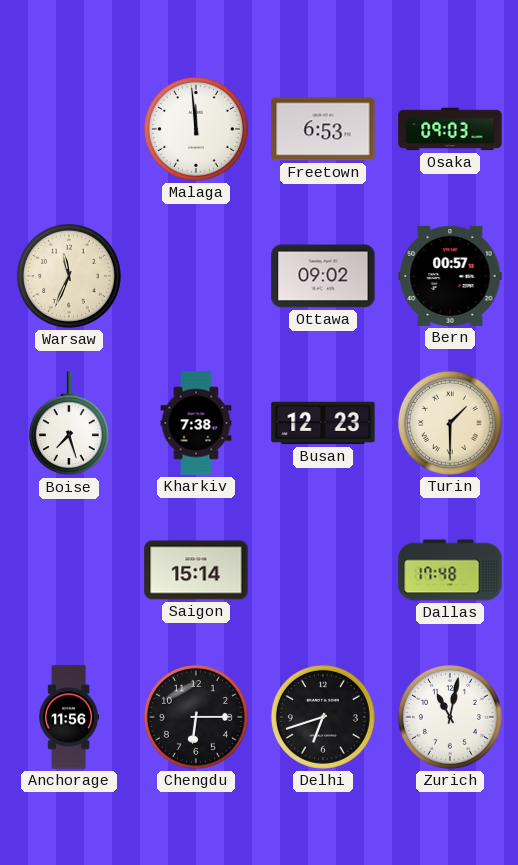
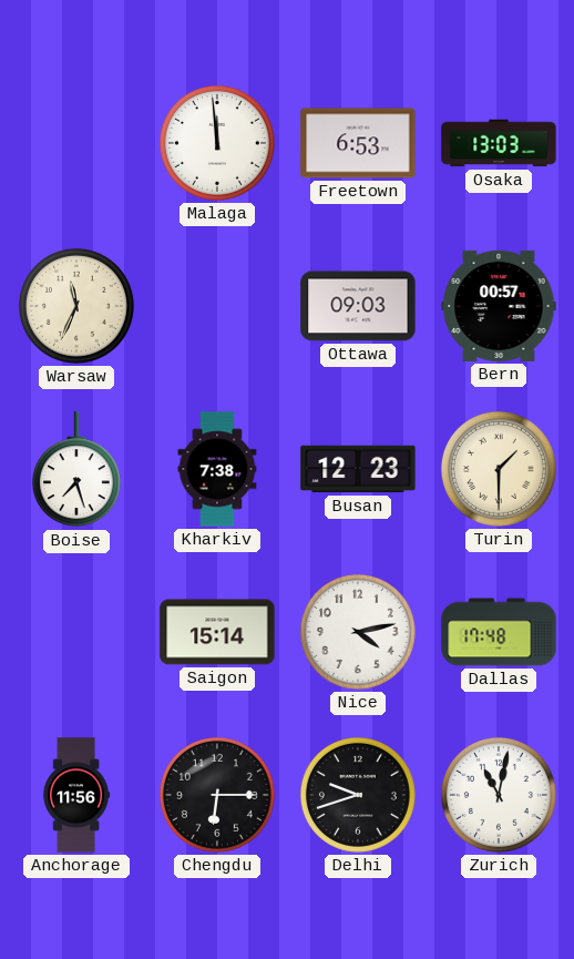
Osaka: 09:03 -> 13:03
Ottawa: 09:02 -> 09:03
Nice: none -> 4:13
Delhi: 6:42 -> 9:42
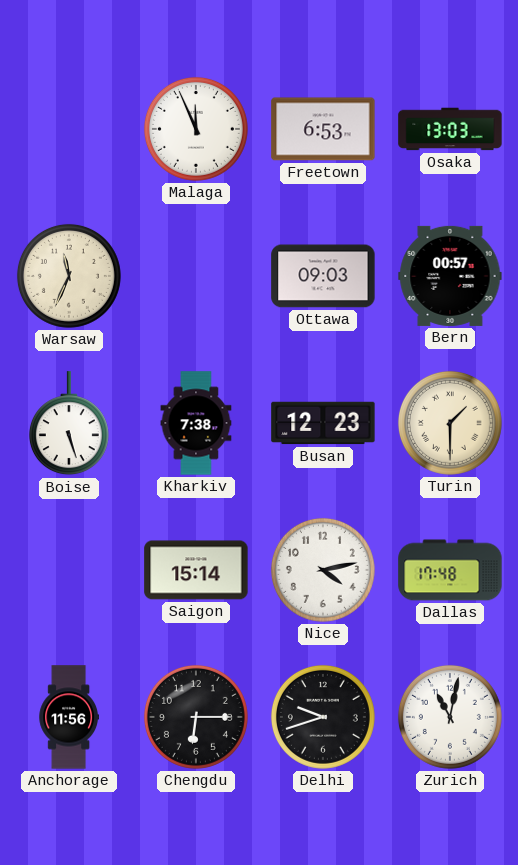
Malaga: 11:59 -> 11:56
Boise: 7:27 -> 5:27
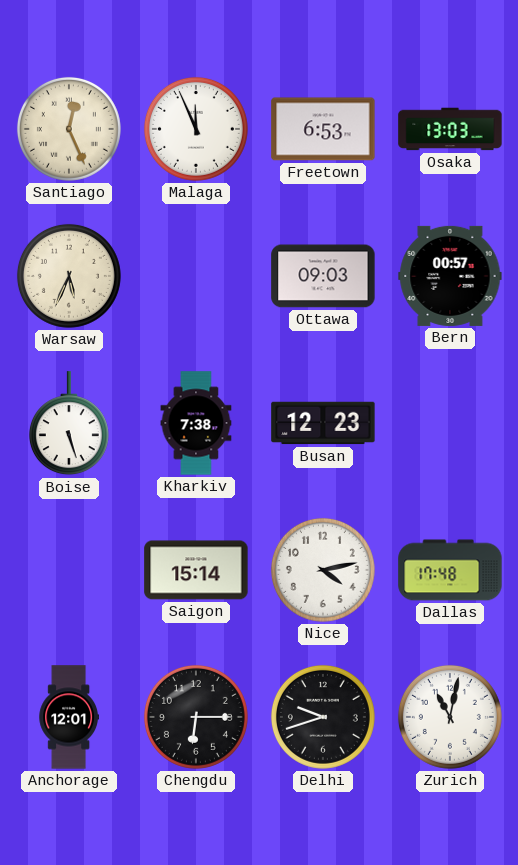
Santiago: none -> 12:26
Warsaw: 11:34 -> 5:34
Turin: 1:30 -> none
Anchorage: 11:56 -> 12:01
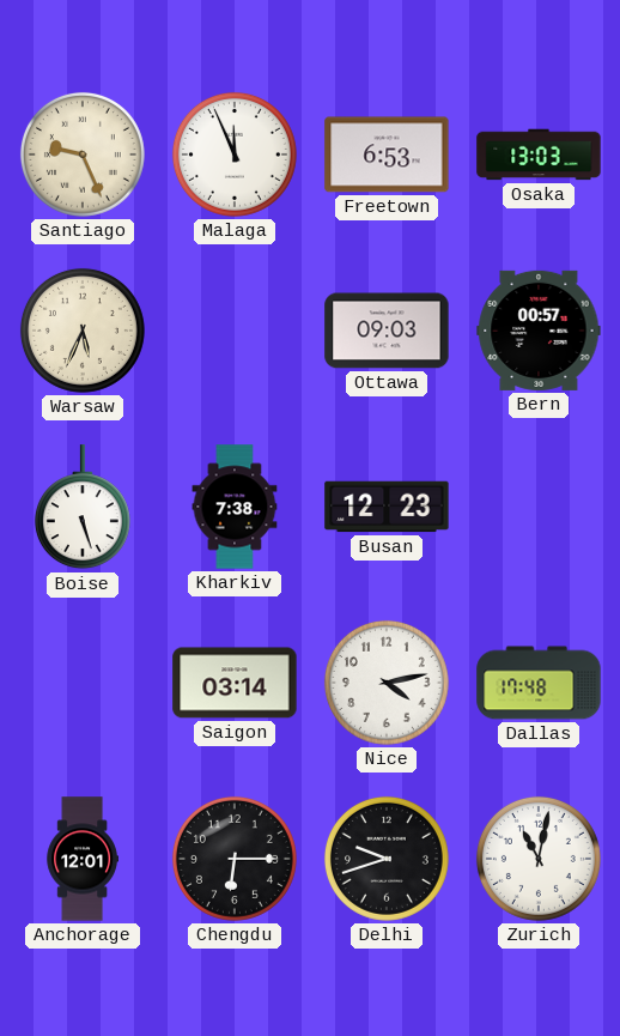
Santiago: 12:26 -> 9:26
Saigon: 15:14 -> 03:14
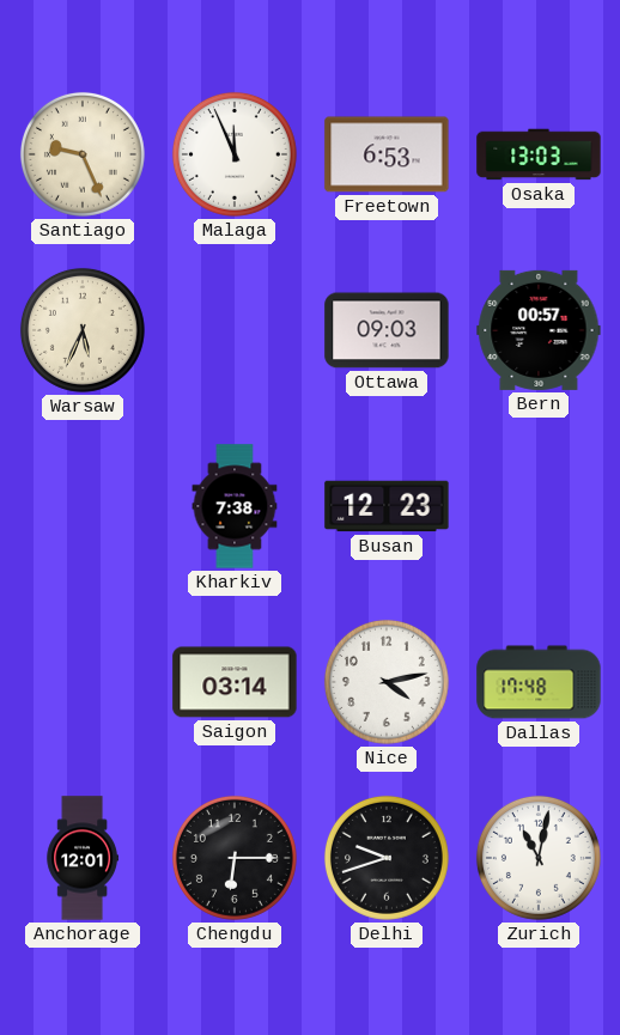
Boise: 5:27 -> none
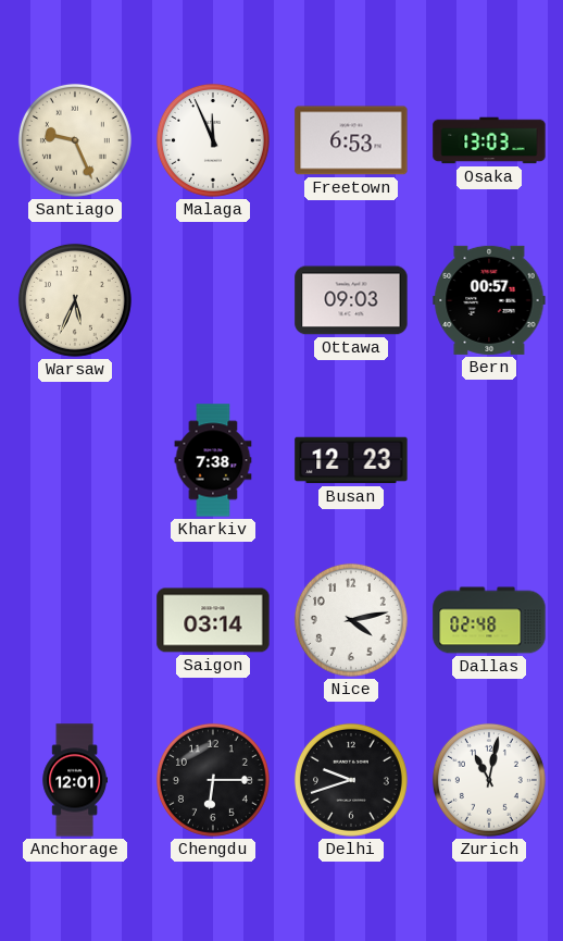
Dallas: 17:48 -> 02:48
